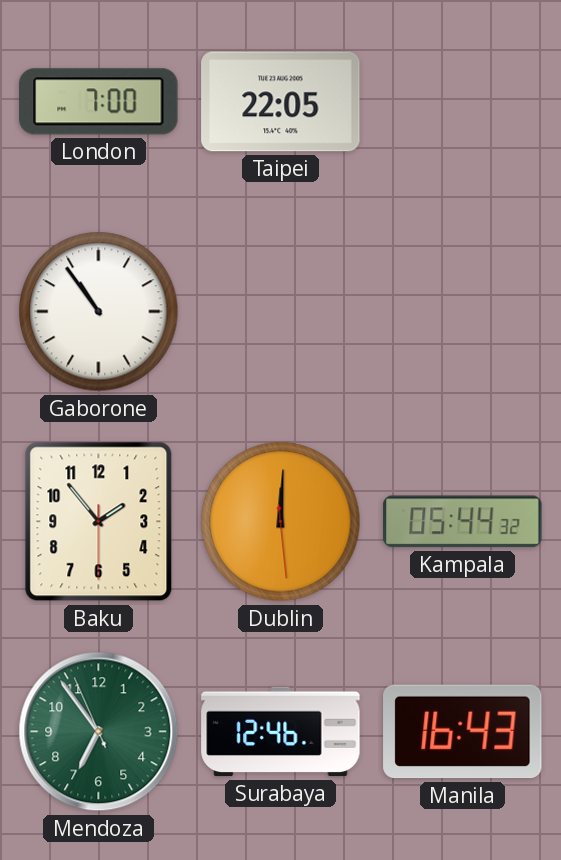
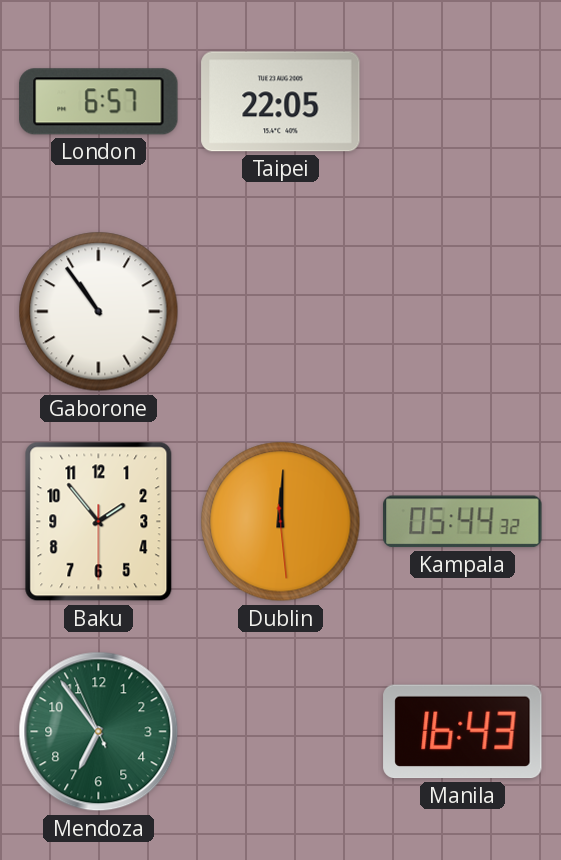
London: 7:00 -> 6:57
Surabaya: 12:46 -> none
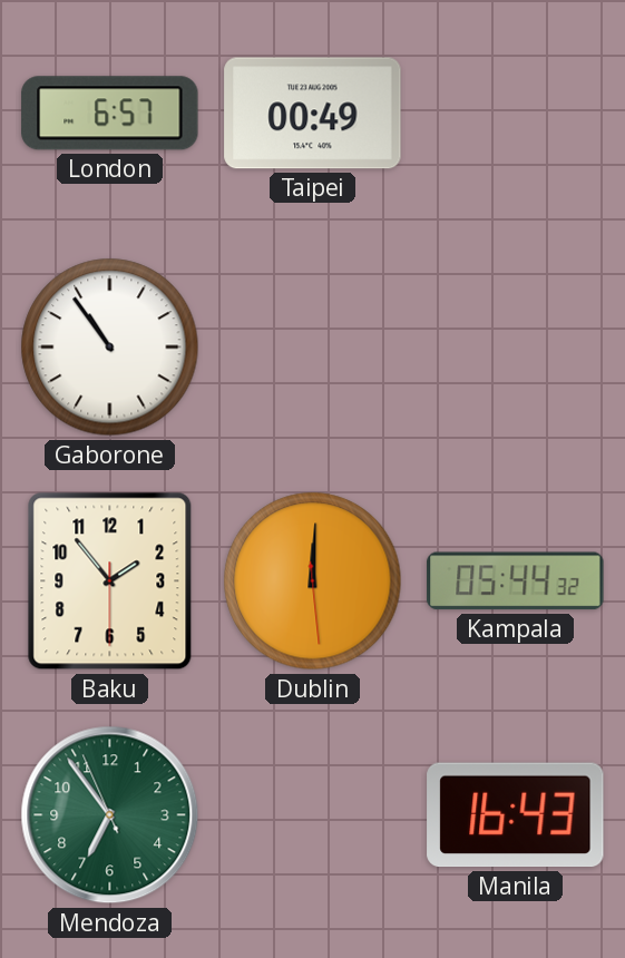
Taipei: 22:05 -> 00:49
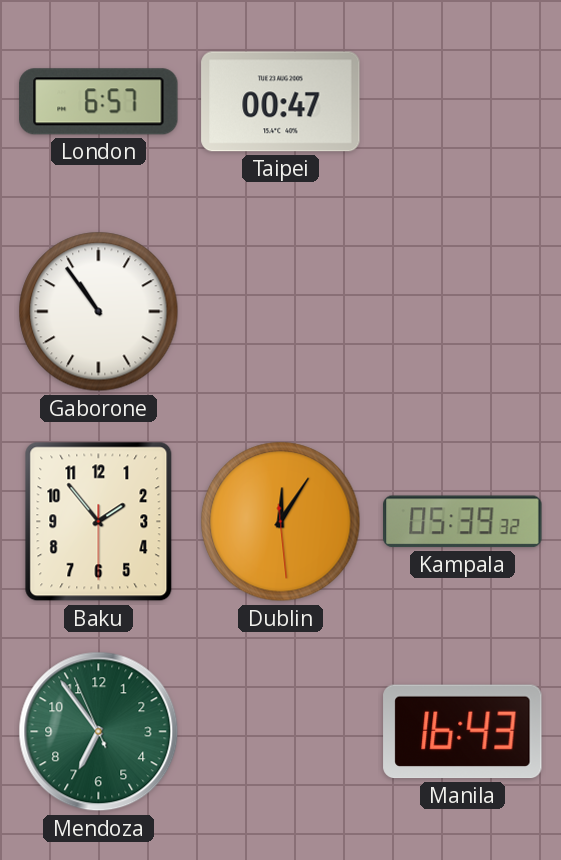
Taipei: 00:49 -> 00:47
Dublin: 12:00 -> 12:05
Kampala: 05:44 -> 05:39
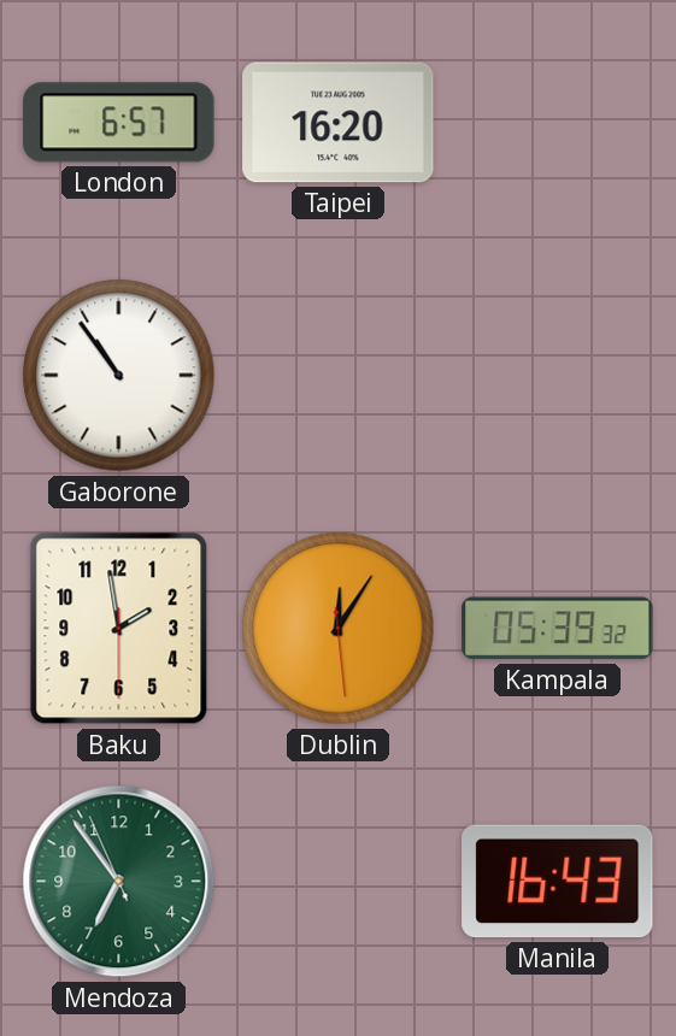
Taipei: 00:47 -> 16:20
Baku: 1:53 -> 1:58
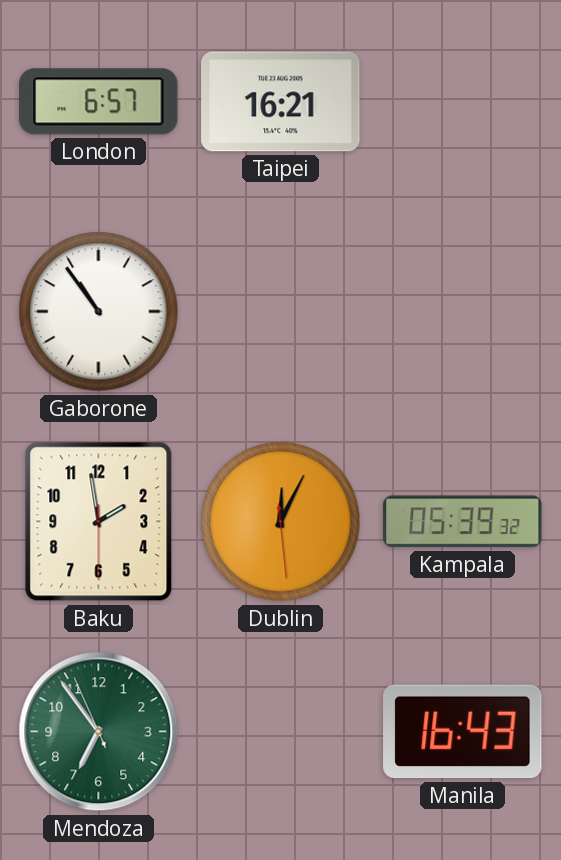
Taipei: 16:20 -> 16:21
Dublin: 12:05 -> 12:04
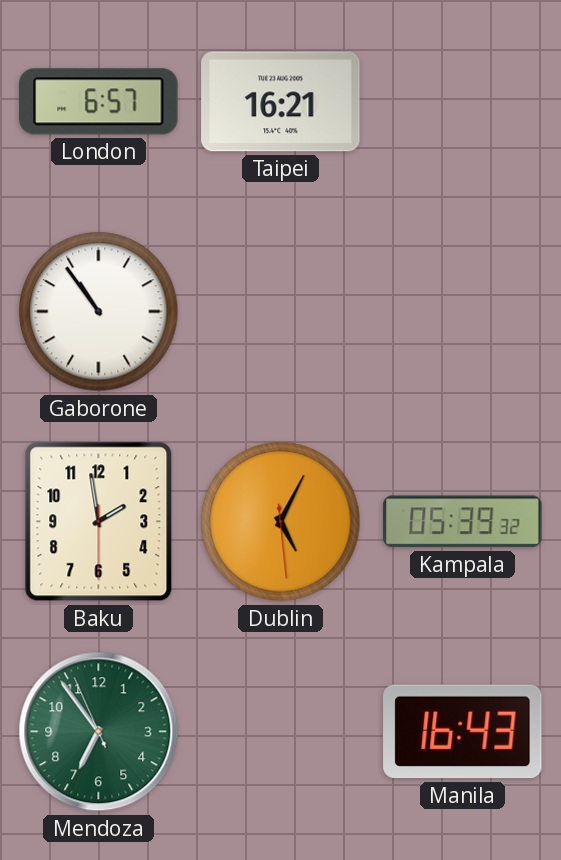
Dublin: 12:04 -> 5:04
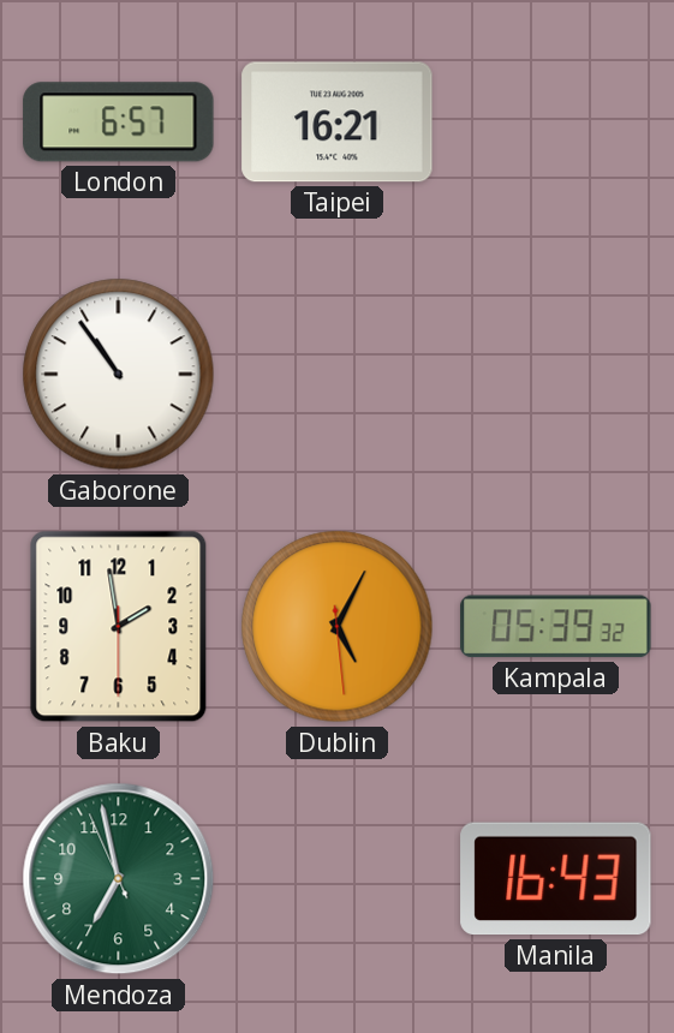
Mendoza: 6:53 -> 6:57
